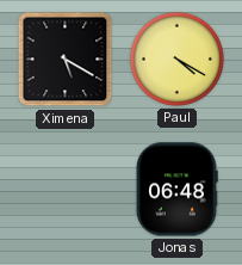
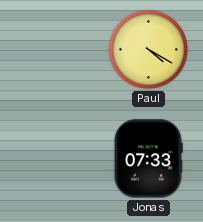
Ximena: 5:20 -> none
Jonas: 06:48 -> 07:33
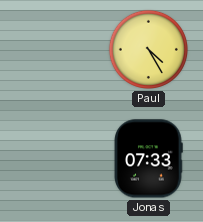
Paul: 4:20 -> 4:25
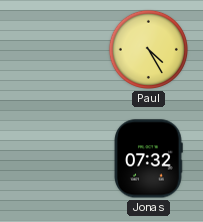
Jonas: 07:33 -> 07:32
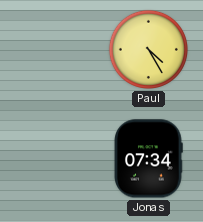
Jonas: 07:32 -> 07:34
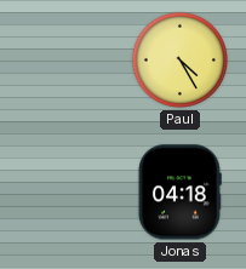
Jonas: 07:34 -> 04:18
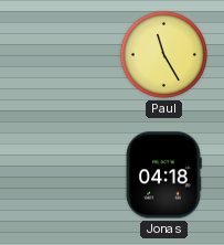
Paul: 4:25 -> 11:25
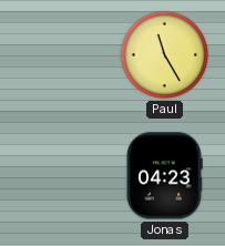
Jonas: 04:18 -> 04:23
